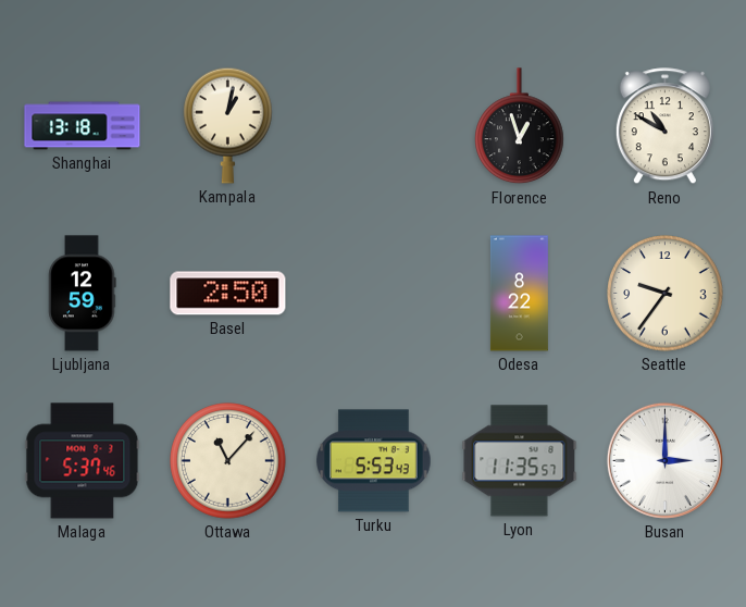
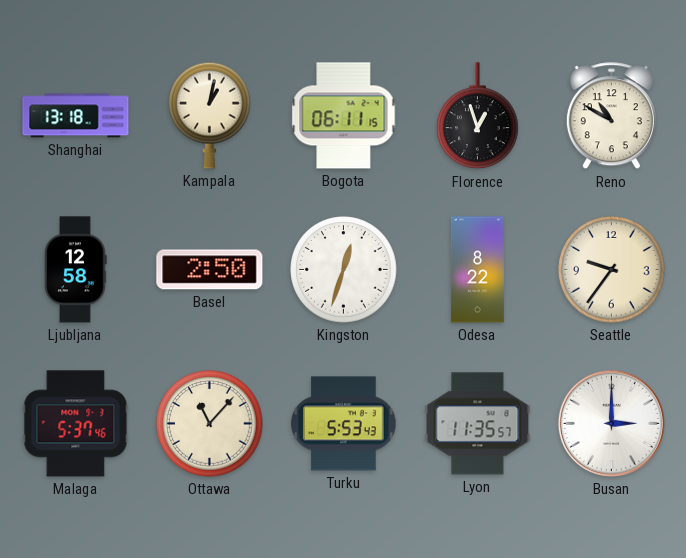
Bogota: none -> 06:11
Ljubljana: 12:59 -> 12:58
Kingston: none -> 12:33
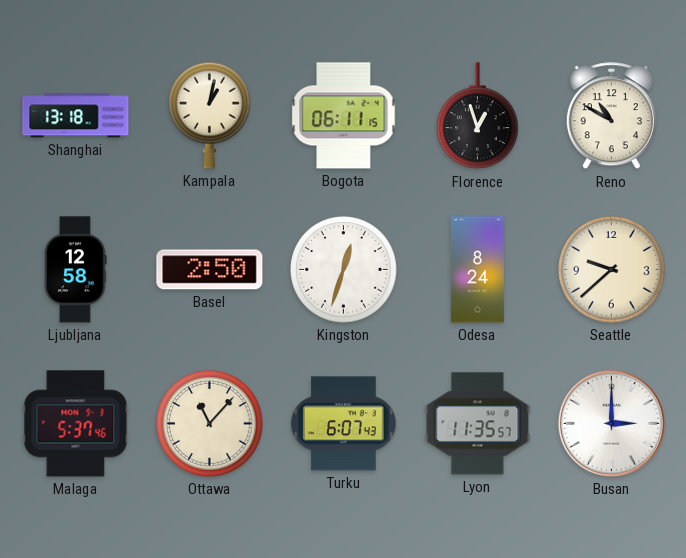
Odesa: 8:22 -> 8:24
Seattle: 9:36 -> 9:38
Turku: 5:53 -> 6:07
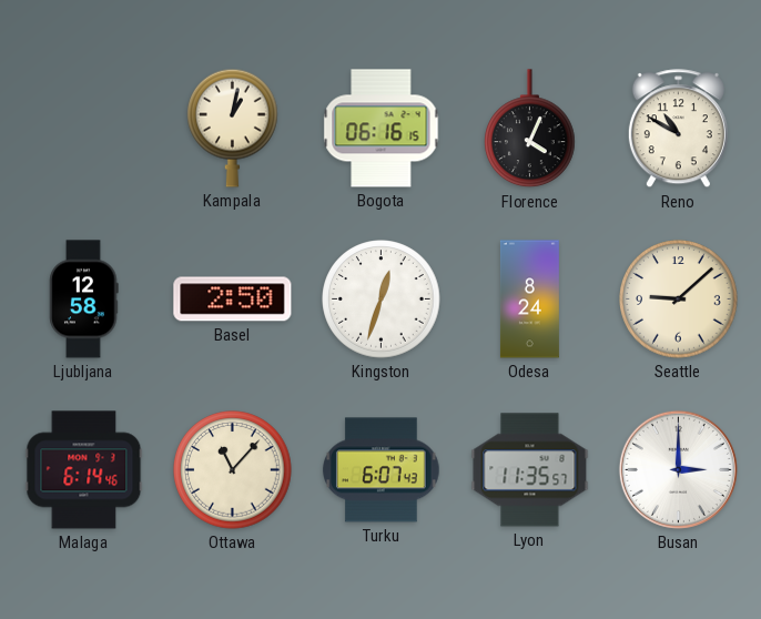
Shanghai: 13:18 -> none
Bogota: 06:11 -> 06:16
Florence: 12:57 -> 4:04
Seattle: 9:38 -> 9:08
Malaga: 5:37 -> 6:14
